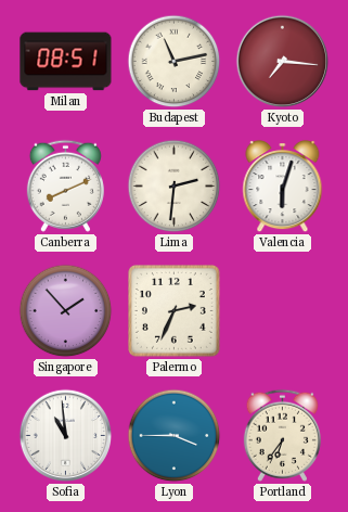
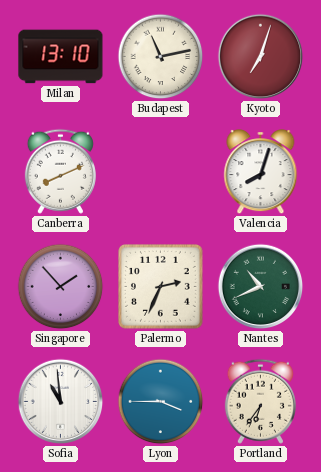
Milan: 08:51 -> 13:10
Kyoto: 7:16 -> 7:03
Lima: 2:31 -> none
Valencia: 6:03 -> 8:03
Nantes: none -> 10:41
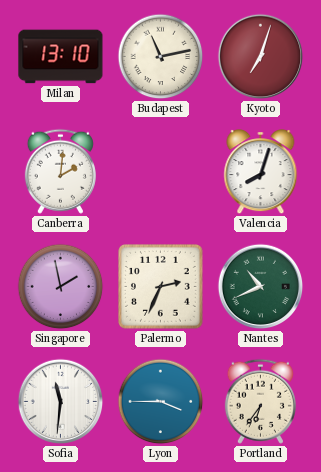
Canberra: 8:11 -> 2:01
Singapore: 1:53 -> 1:58
Sofia: 10:59 -> 11:31
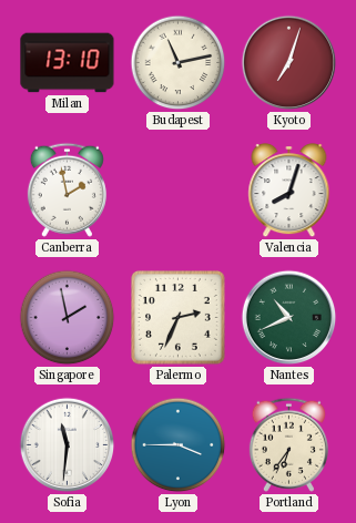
Canberra: 2:01 -> 1:58
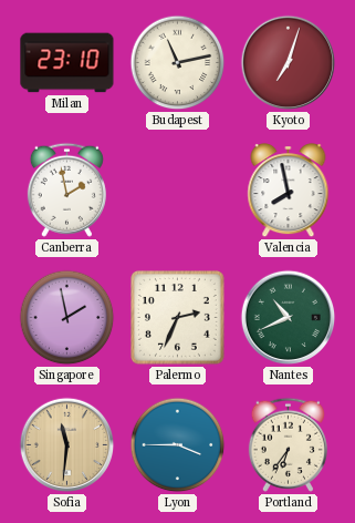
Milan: 13:10 -> 23:10
Valencia: 8:03 -> 7:58
Sofia dial: white -> champagne
